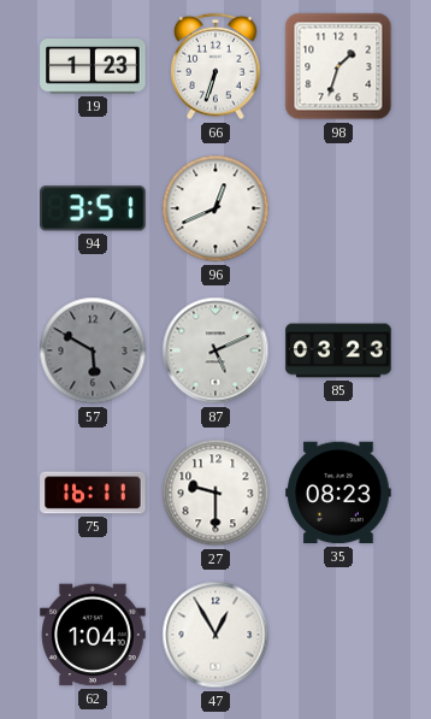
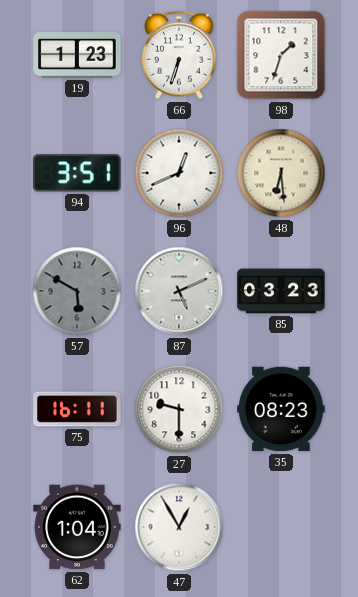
48: none -> 6:29
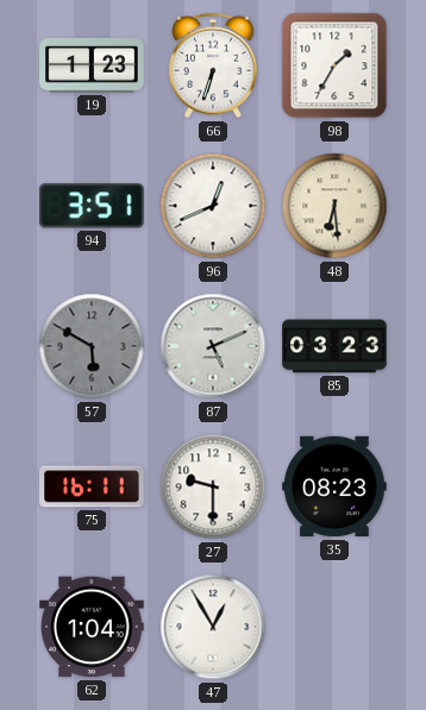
98: 1:33 -> 1:35
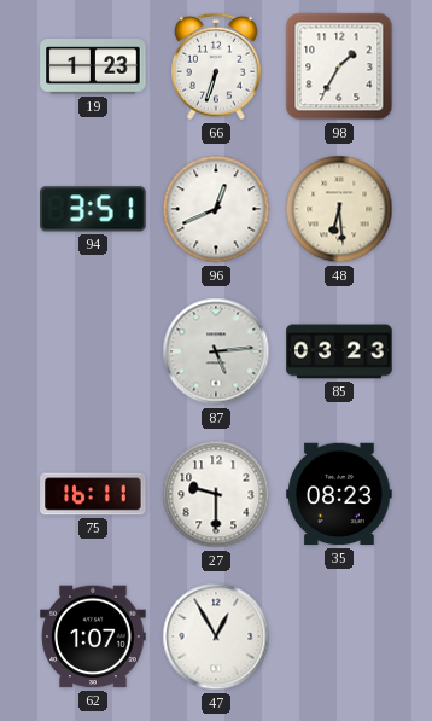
57: 5:50 -> none
87: 5:11 -> 5:14
62: 1:04 -> 1:07
